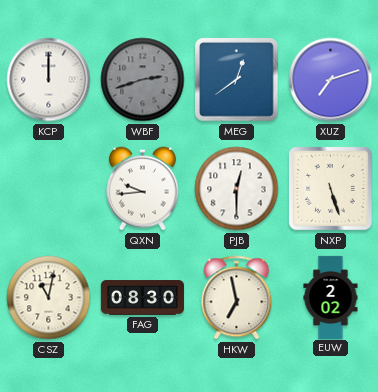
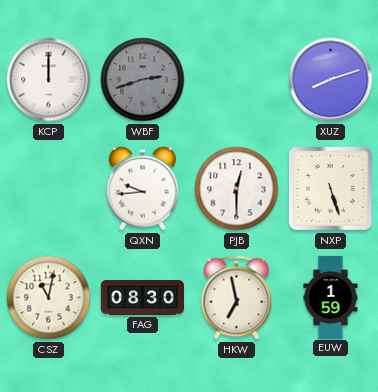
MEG: 12:39 -> none
XUZ: 7:12 -> 8:12
EUW: 2:02 -> 1:59
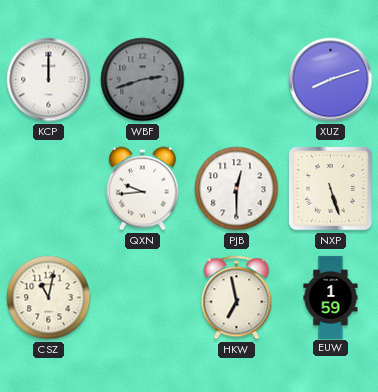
FAG: 08:30 -> none
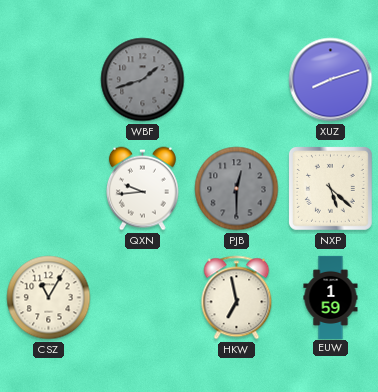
KCP: 12:00 -> none
WBF: 2:42 -> 1:42
PJB dial: white -> grey
NXP: 5:27 -> 5:22
CSZ: 11:02 -> 11:05
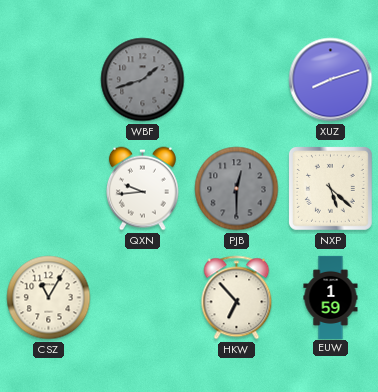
HKW: 6:58 -> 6:53
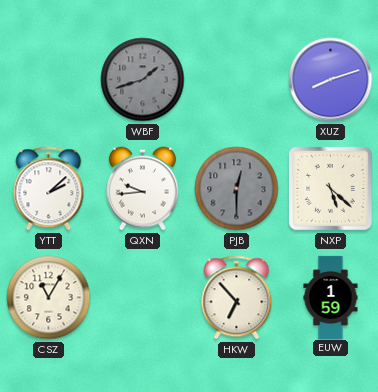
YTT: none -> 2:08
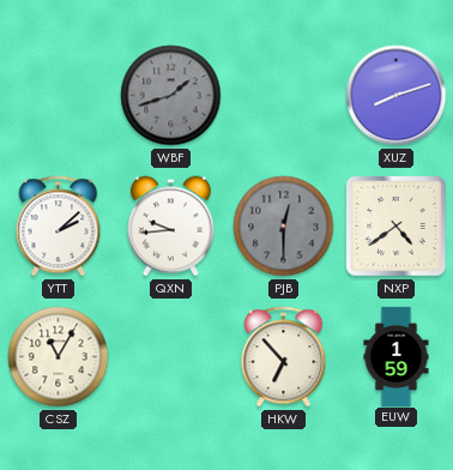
NXP: 5:22 -> 4:39
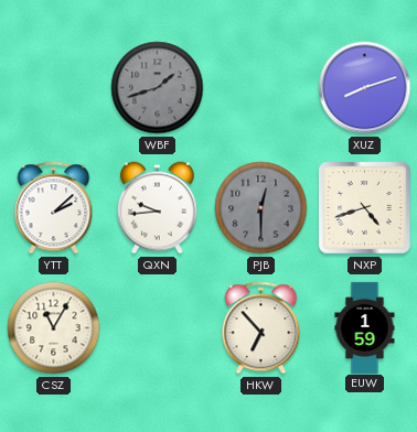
NXP: 4:39 -> 4:42
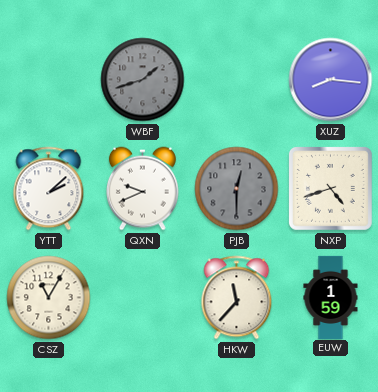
XUZ: 8:12 -> 8:16
QXN: 9:44 -> 9:41
HKW: 6:53 -> 11:37
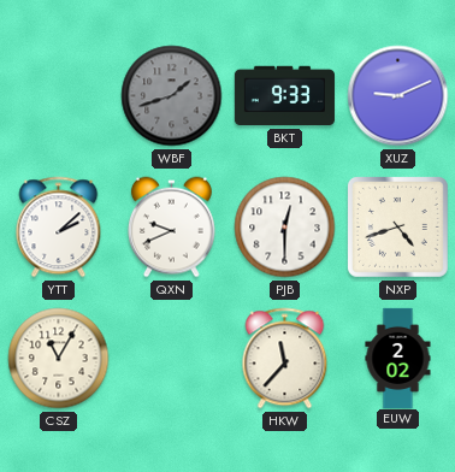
BKT: none -> 9:33
XUZ: 8:16 -> 9:11
PJB dial: grey -> white
EUW: 1:59 -> 2:02
